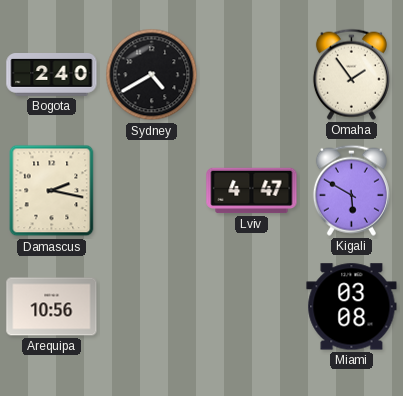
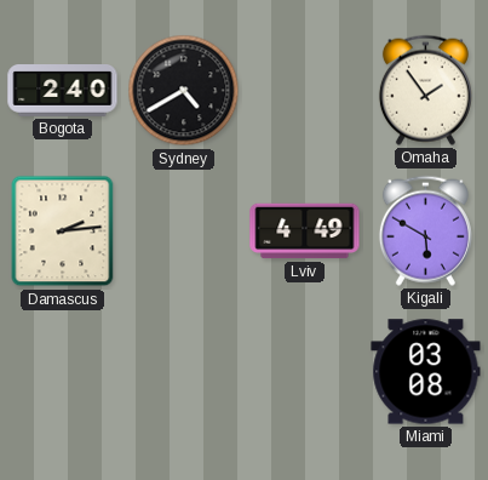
Damascus: 2:17 -> 2:14
Lviv: 4:47 -> 4:49
Arequipa: 10:56 -> none
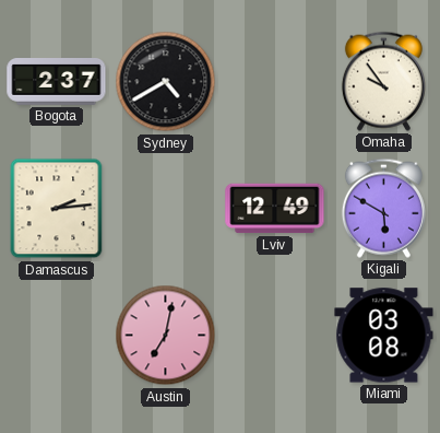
Bogota: 2:40 -> 2:37
Omaha: 1:54 -> 9:54
Lviv: 4:49 -> 12:49
Austin: none -> 7:02
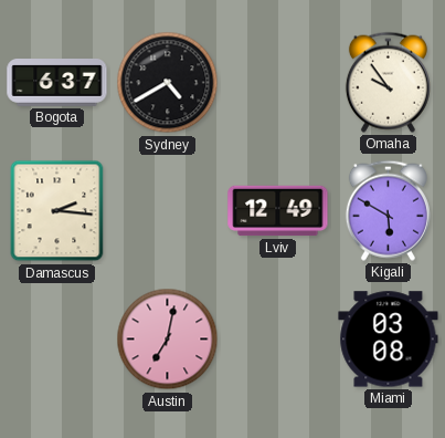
Bogota: 2:37 -> 6:37
Damascus: 2:14 -> 2:16
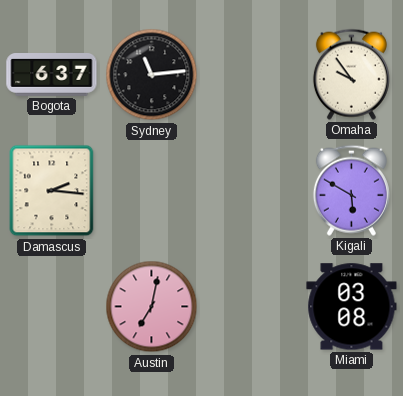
Sydney: 4:40 -> 11:14
Lviv: 12:49 -> none
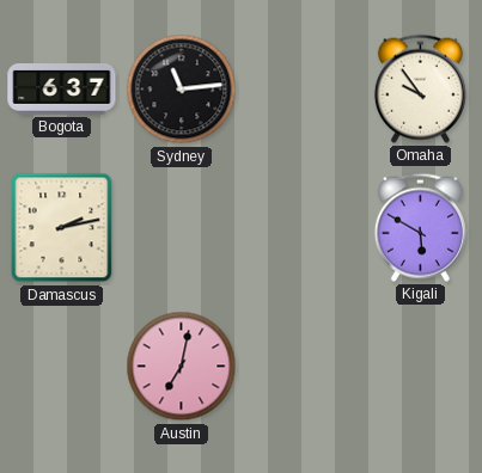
Damascus: 2:16 -> 2:13
Miami: 03:08 -> none
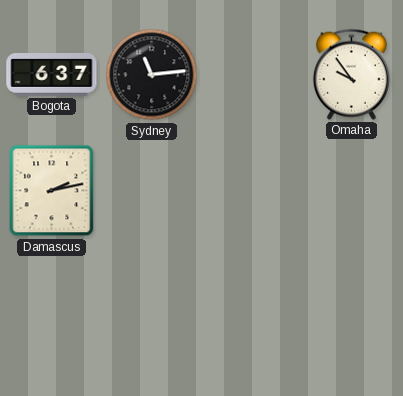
Kigali: 5:50 -> none
Austin: 7:02 -> none
